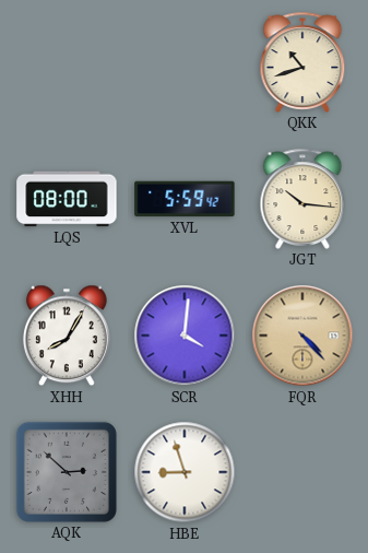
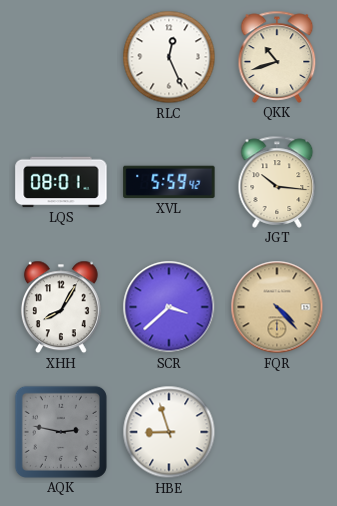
RLC: none -> 12:26
LQS: 08:00 -> 08:01
SCR: 4:01 -> 3:38
AQK: 2:52 -> 2:47
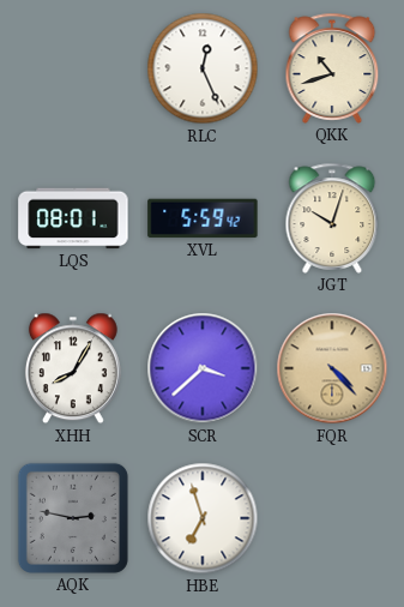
JGT: 10:16 -> 10:03
HBE: 8:57 -> 6:57
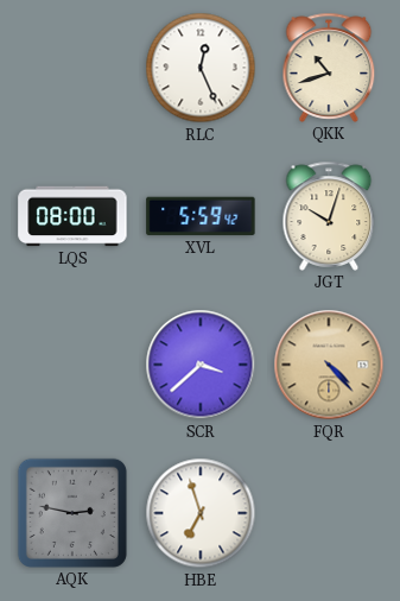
LQS: 08:01 -> 08:00
XHH: 8:05 -> none
